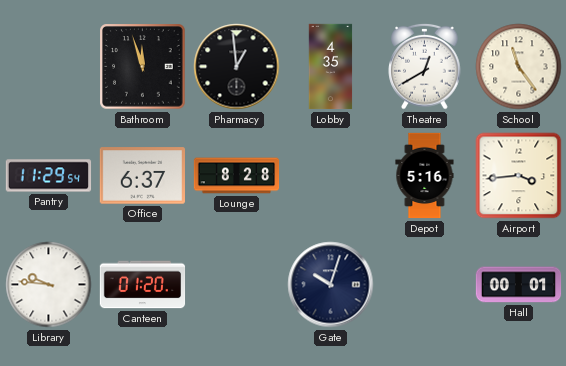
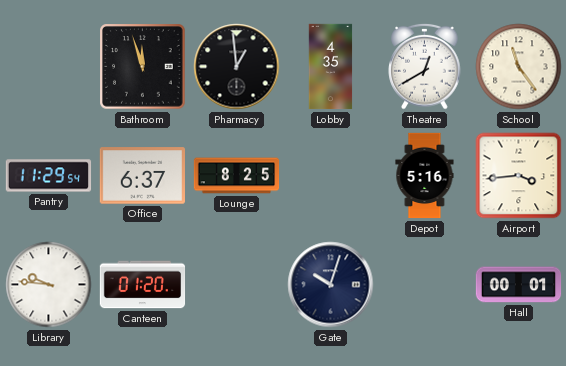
Lounge: 8:28 -> 8:25
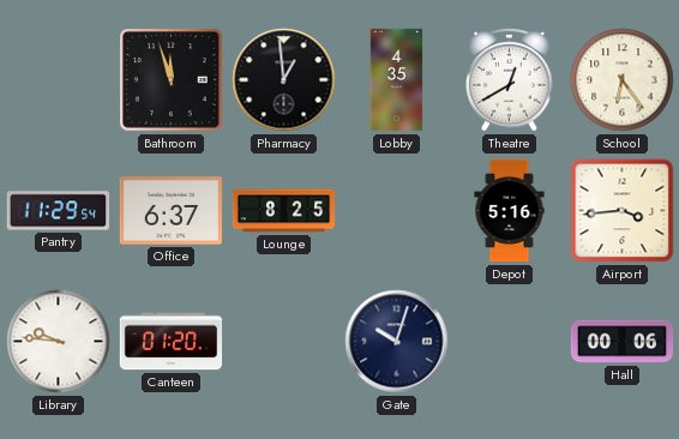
School: 11:24 -> 6:24
Hall: 00:01 -> 00:06
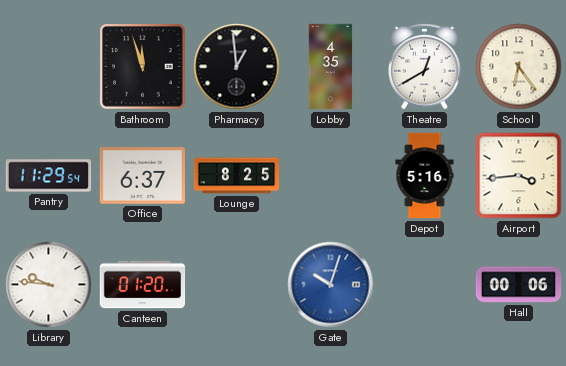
Gate dial: navy -> blue
